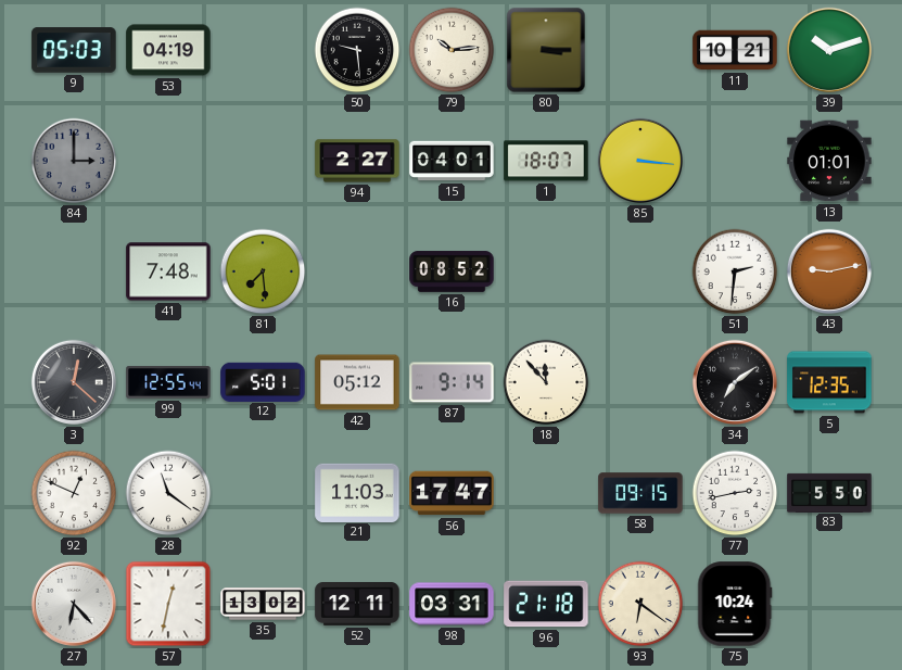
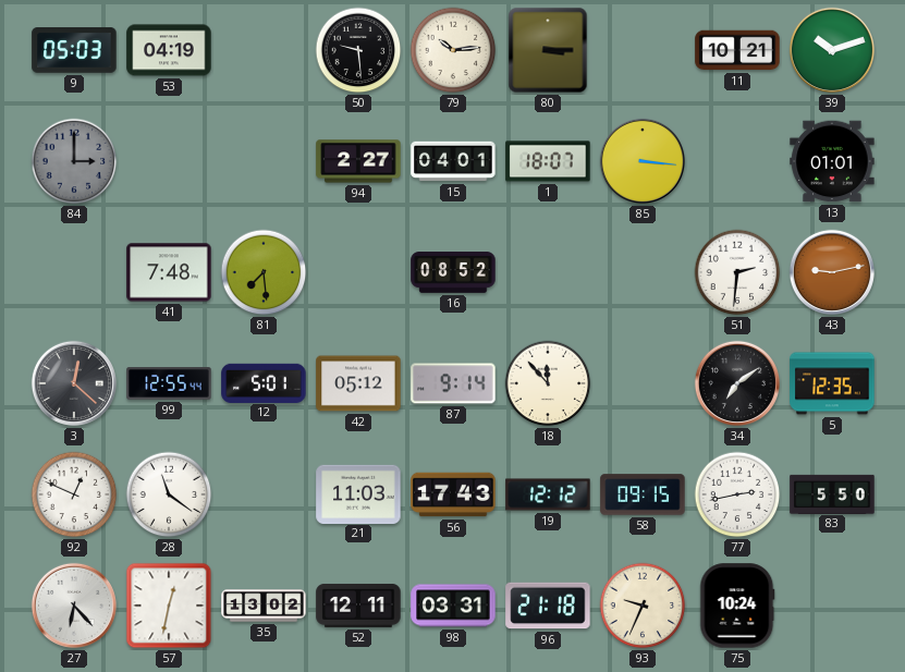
56: 17:47 -> 17:43
19: none -> 12:12
93: 6:21 -> 9:34
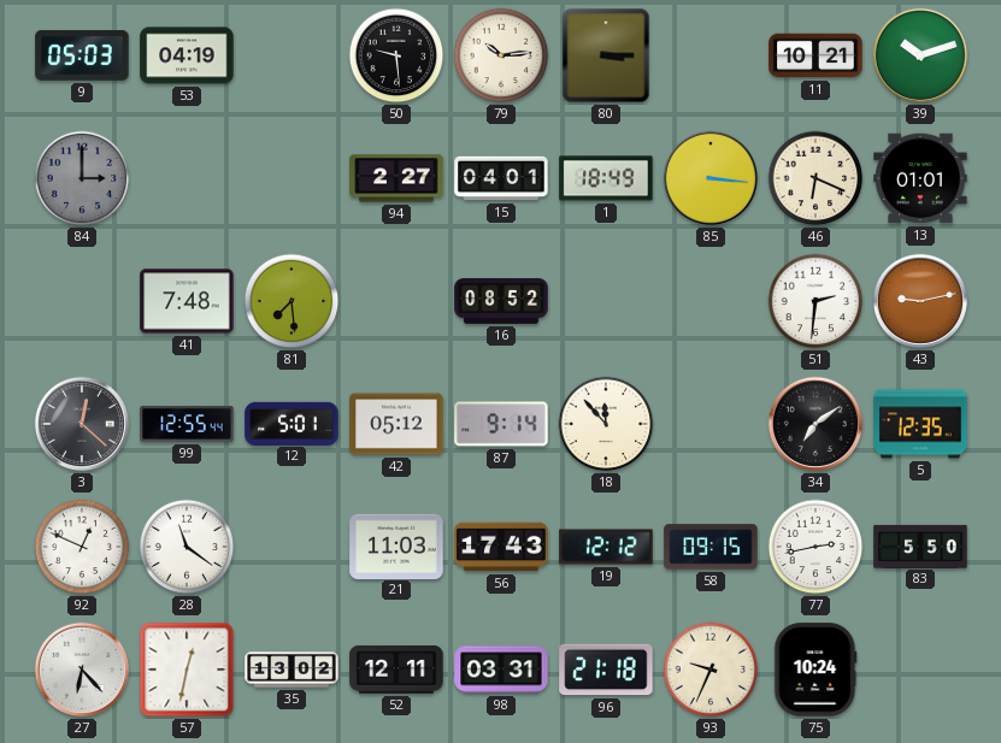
1: 18:07 -> 18:49
46: none -> 6:19
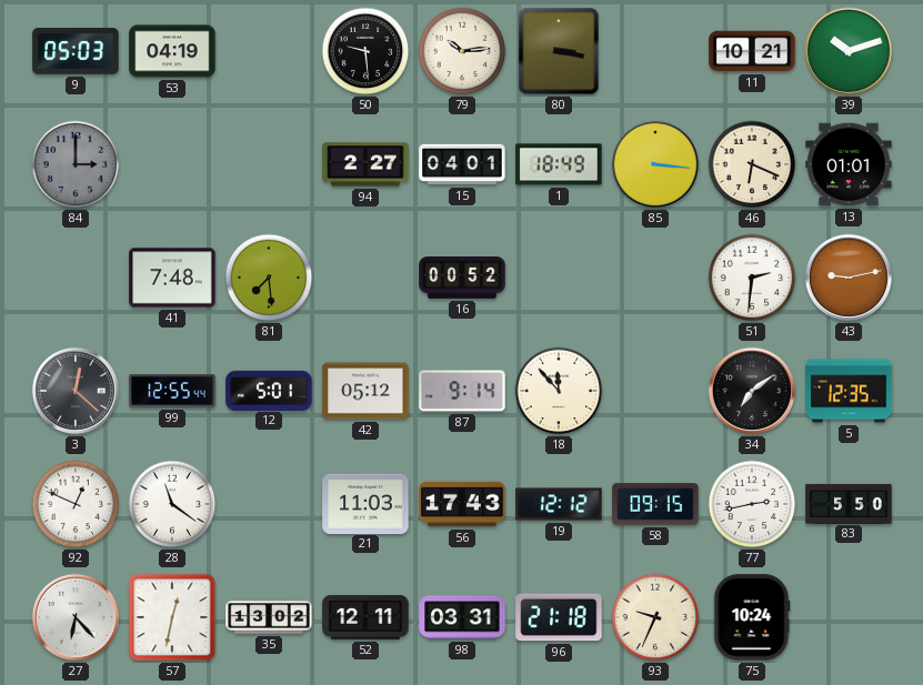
80: 3:15 -> 3:17
16: 08:52 -> 00:52
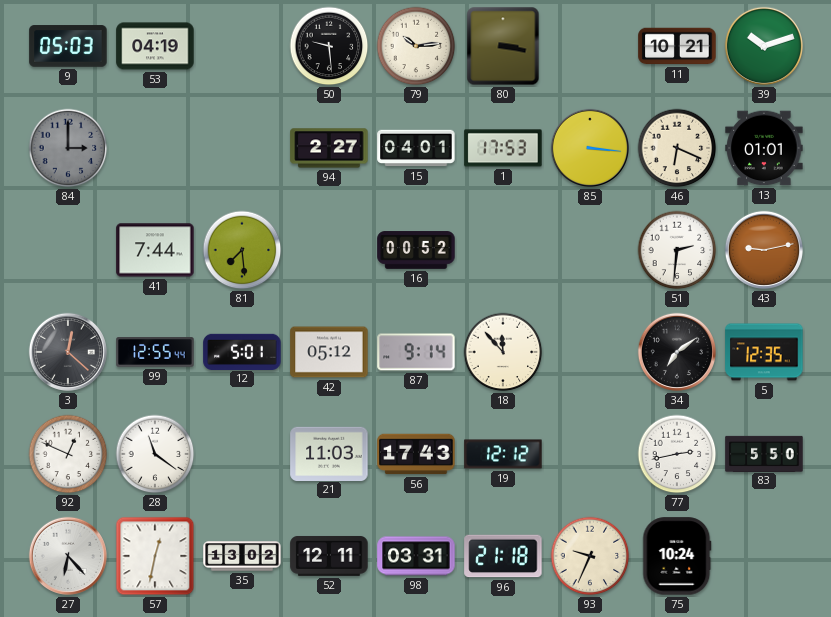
1: 18:49 -> 17:53
41: 7:48 -> 7:44
58: 09:15 -> none
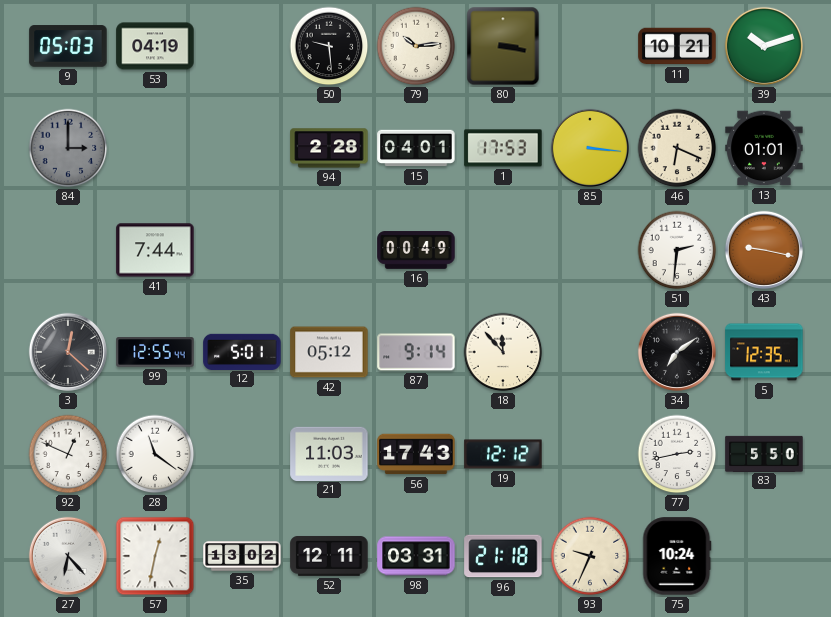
94: 2:27 -> 2:28
81: 7:29 -> none
16: 00:52 -> 00:49
43: 9:13 -> 9:17
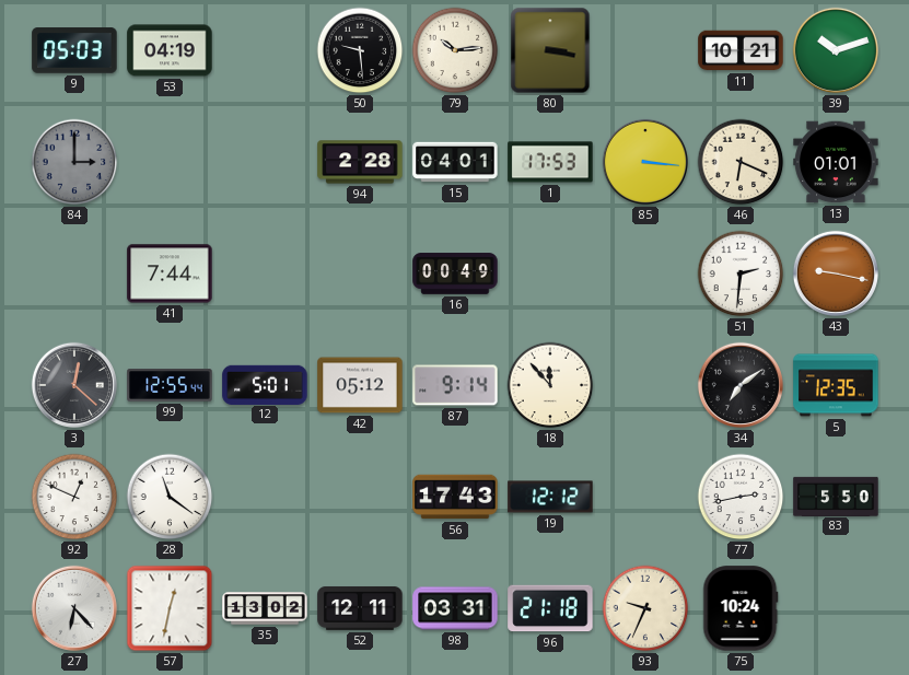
21: 11:03 -> none
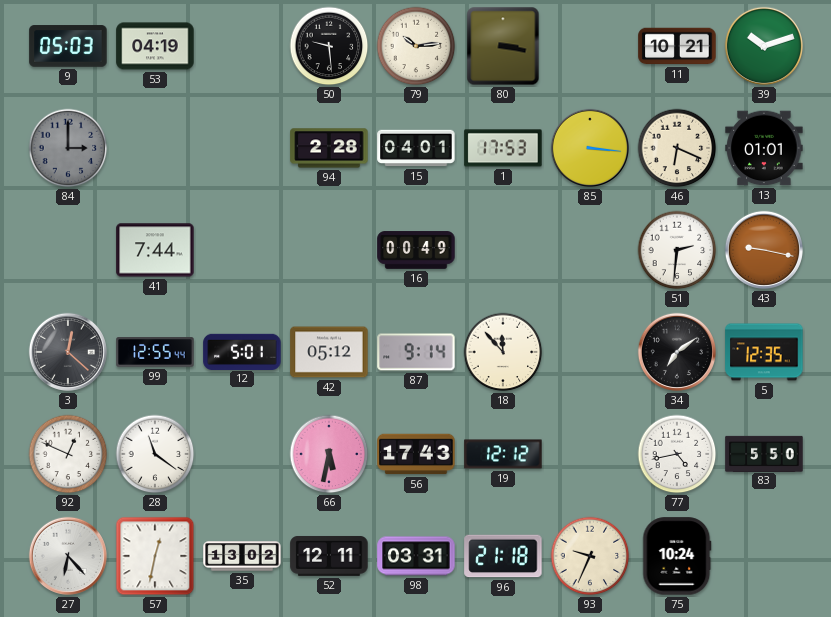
66: none -> 5:32
77: 2:43 -> 4:43
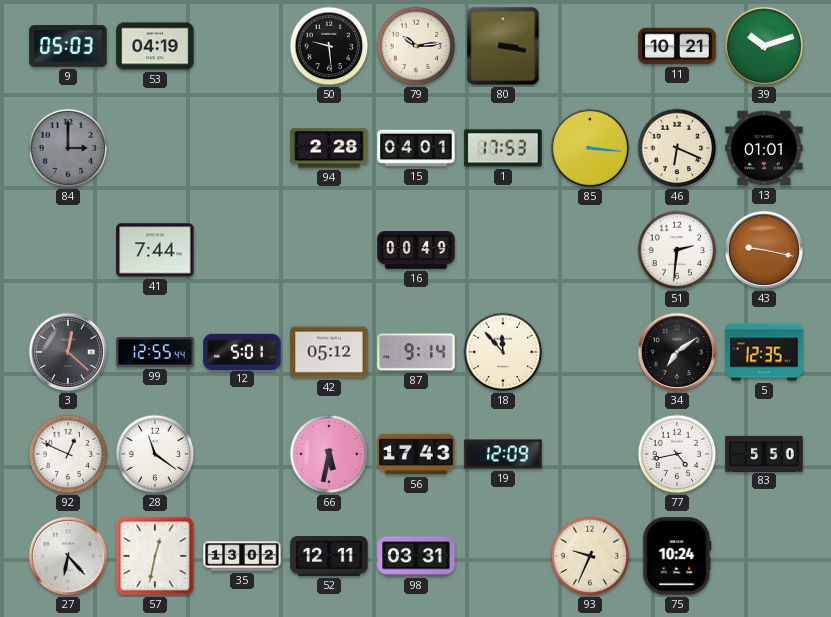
19: 12:12 -> 12:09
96: 21:18 -> none
